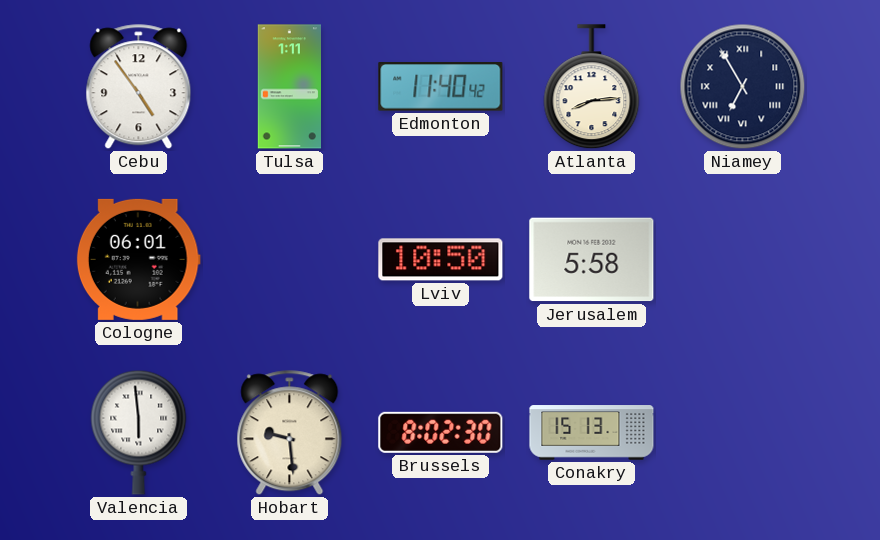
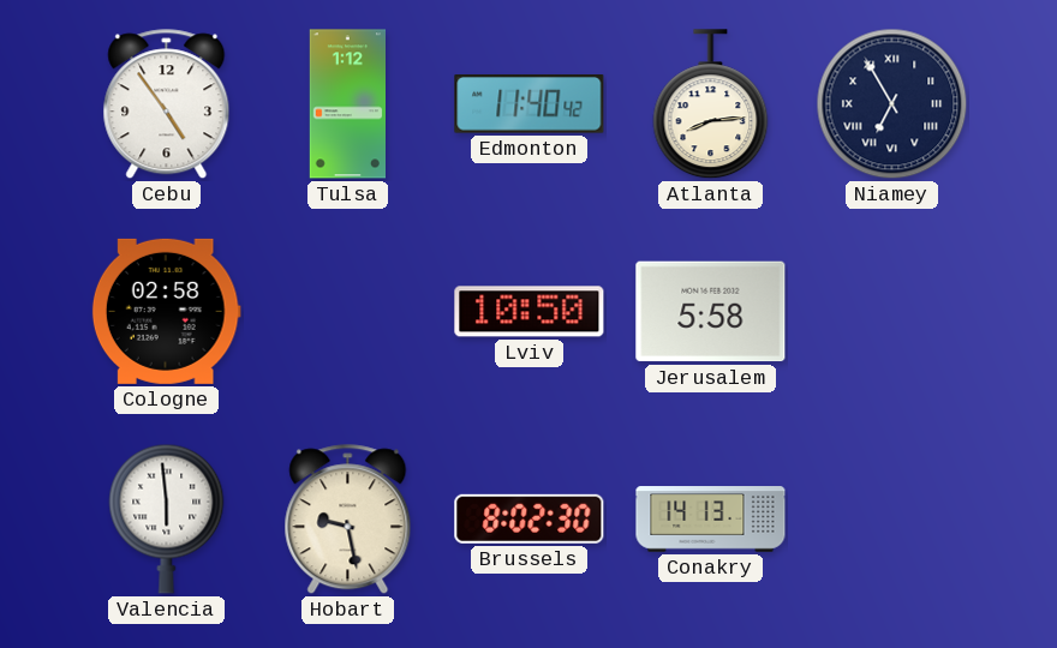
Tulsa: 1:11 -> 1:12
Cologne: 06:01 -> 02:58
Hobart: 9:29 -> 9:28
Conakry: 15:13 -> 14:13
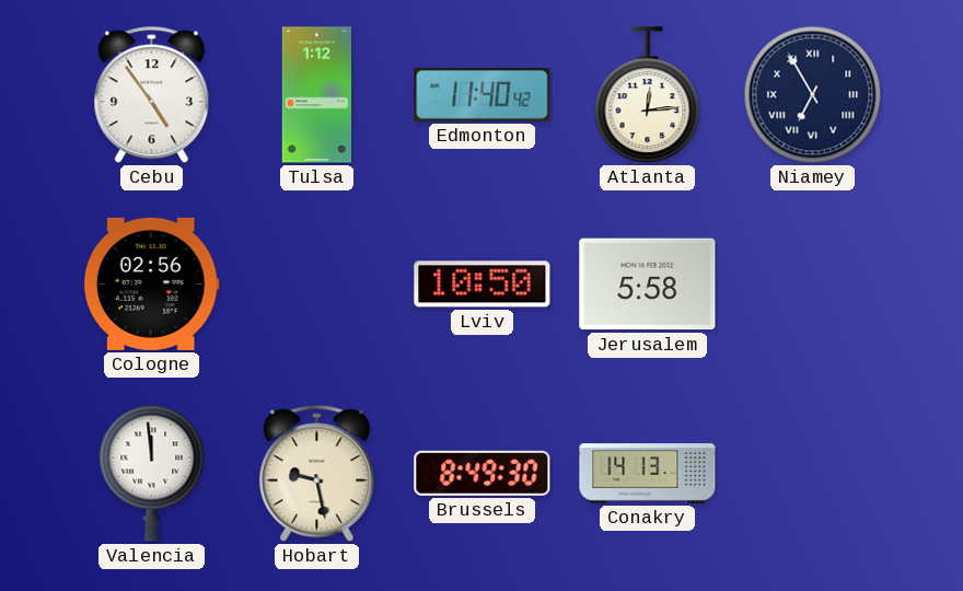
Atlanta: 8:14 -> 12:14
Cologne: 02:58 -> 02:56
Valencia: 5:59 -> 11:59
Brussels: 8:02 -> 8:49
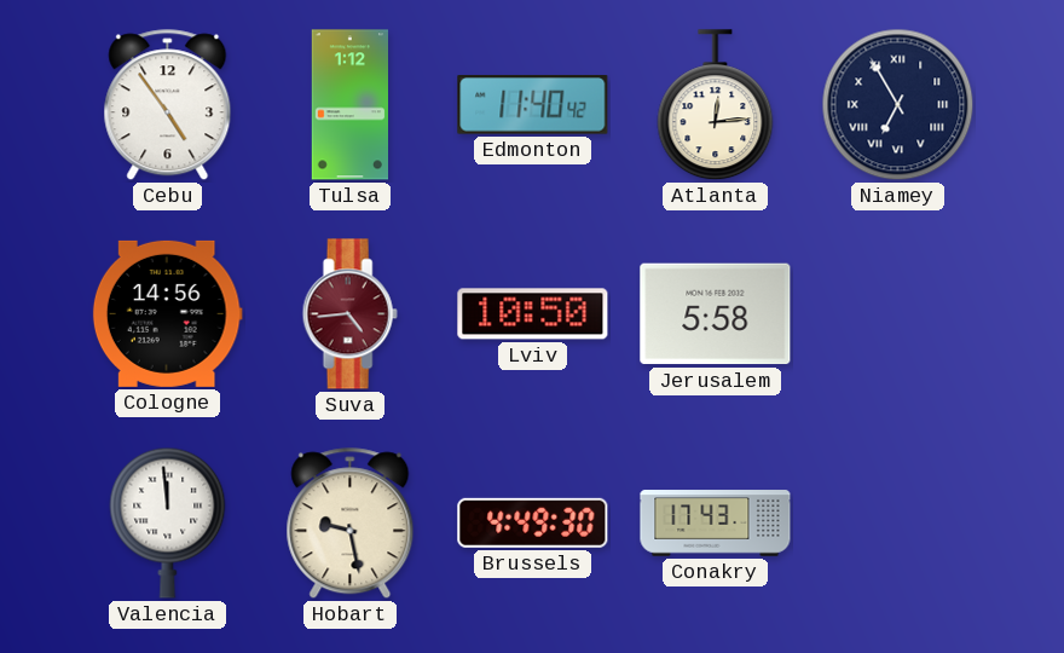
Cologne: 02:56 -> 14:56
Suva: none -> 4:44
Brussels: 8:49 -> 4:49
Conakry: 14:13 -> 17:43
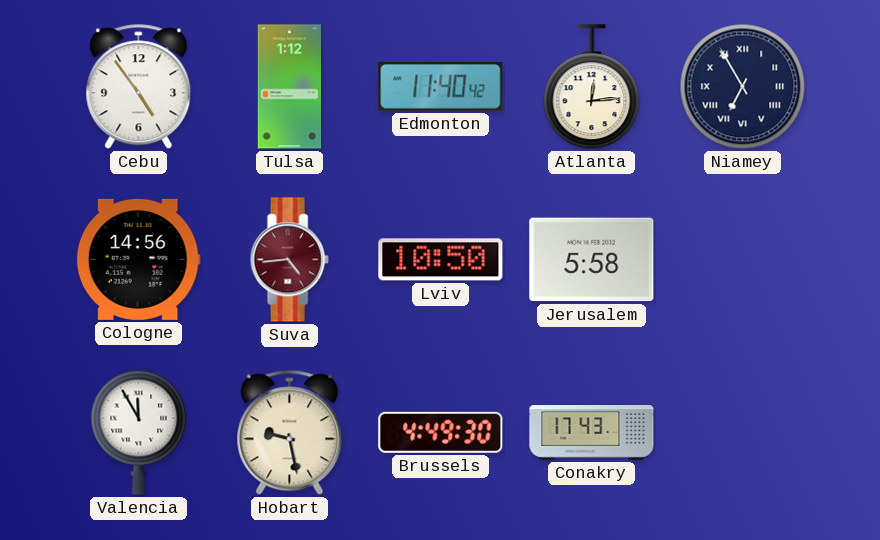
Valencia: 11:59 -> 11:55
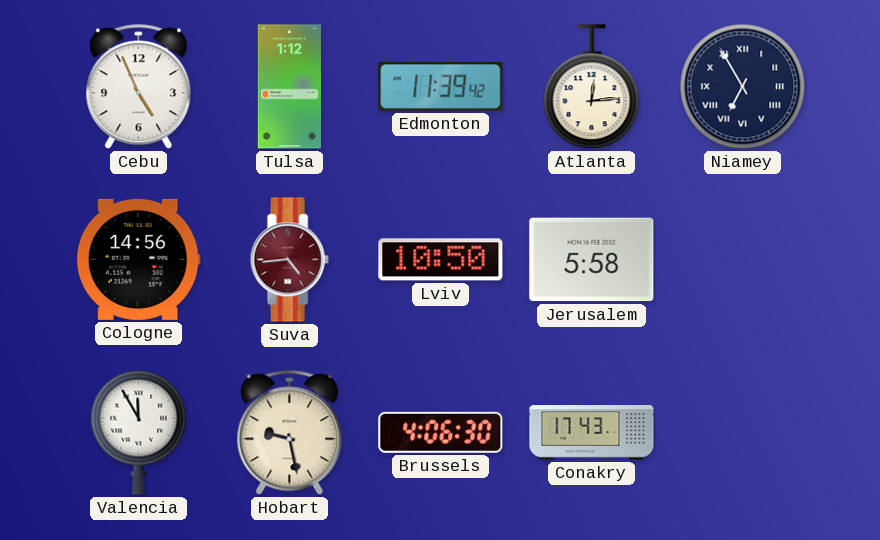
Cebu: 4:54 -> 4:56
Edmonton: 11:40 -> 11:39
Brussels: 4:49 -> 4:06
